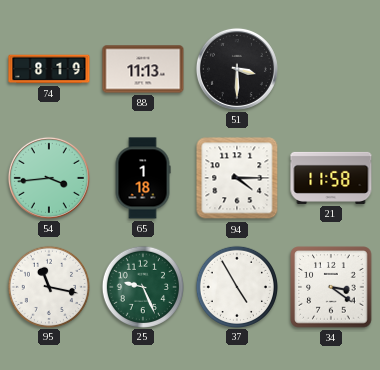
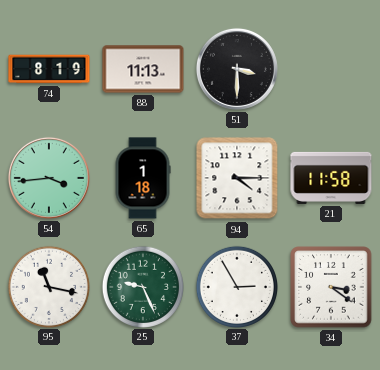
37: 4:55 -> 2:55
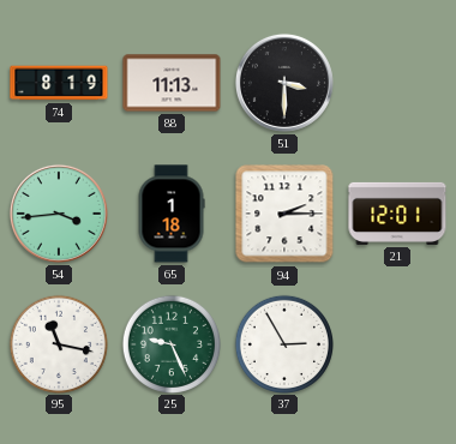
94: 4:15 -> 2:15
21: 11:58 -> 12:01
34: 3:21 -> none
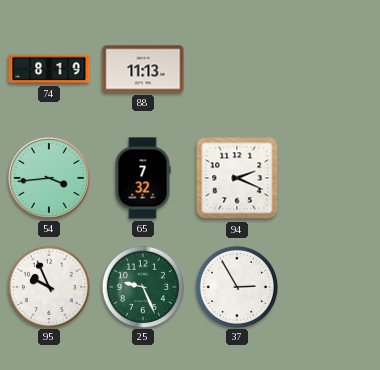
51: 3:30 -> none
65: 1:18 -> 7:32
94: 2:15 -> 2:19
21: 12:01 -> none
95: 11:17 -> 9:56
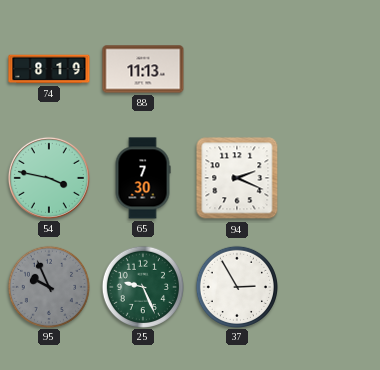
54: 3:44 -> 3:47
65: 7:32 -> 7:30
95 dial: white -> grey
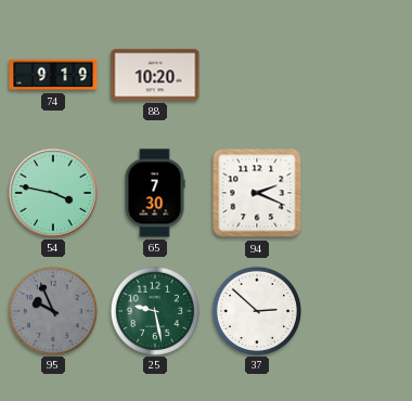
74: 8:19 -> 9:19
88: 11:13 -> 10:20
25: 9:26 -> 9:28
37: 2:55 -> 2:52
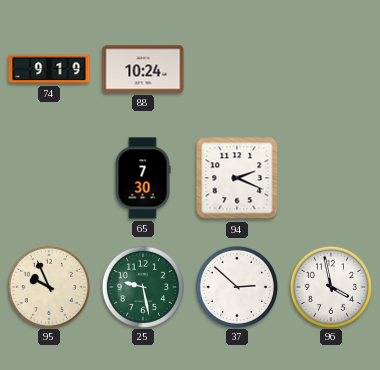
88: 10:20 -> 10:24
54: 3:47 -> none
95 dial: grey -> cream
96: none -> 3:58
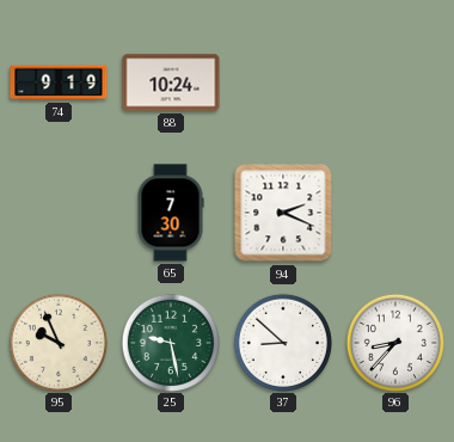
37: 2:52 -> 8:52
96: 3:58 -> 8:37
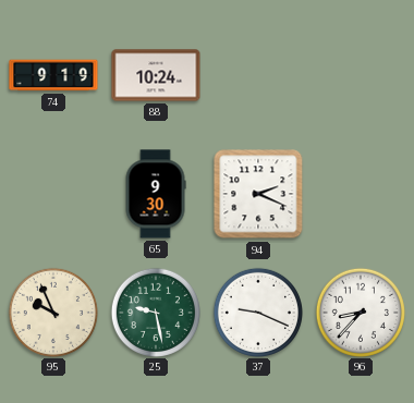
65: 7:30 -> 9:30
37: 8:52 -> 9:19
